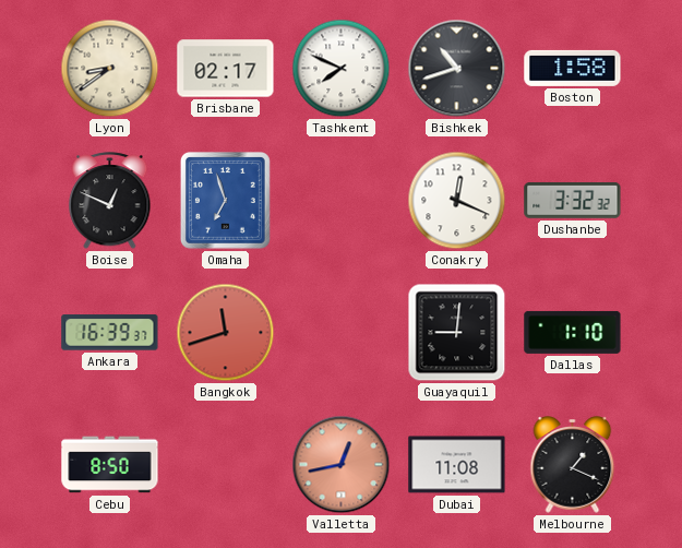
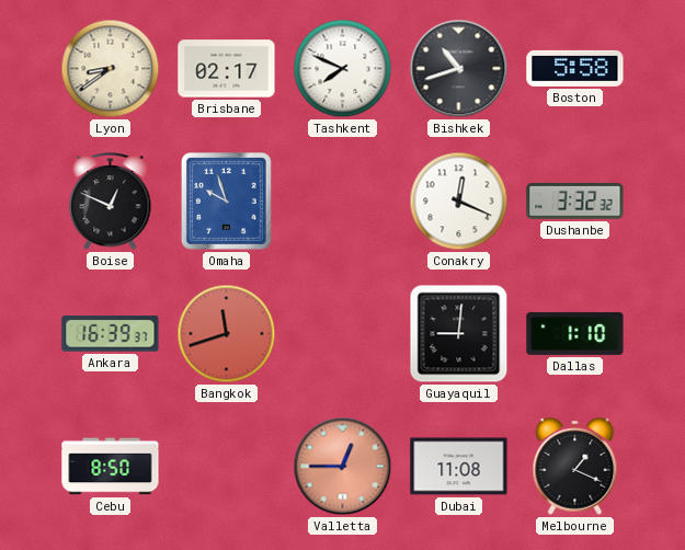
Boston: 1:58 -> 5:58
Omaha: 6:57 -> 9:57
Valletta: 12:43 -> 12:45
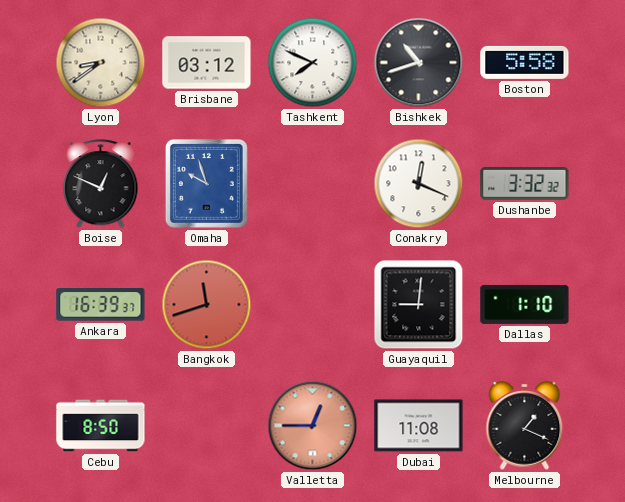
Brisbane: 02:17 -> 03:12
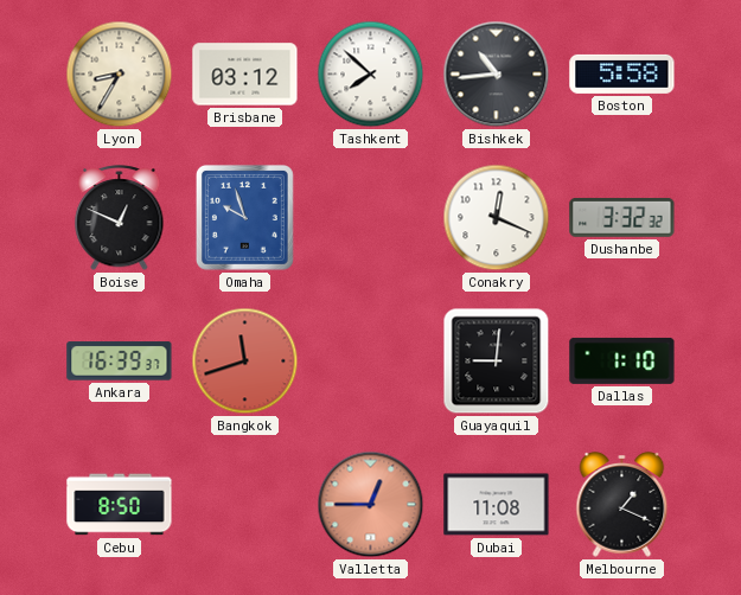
Lyon: 8:39 -> 8:35
Tashkent: 7:49 -> 7:52
Bishkek: 10:42 -> 10:44
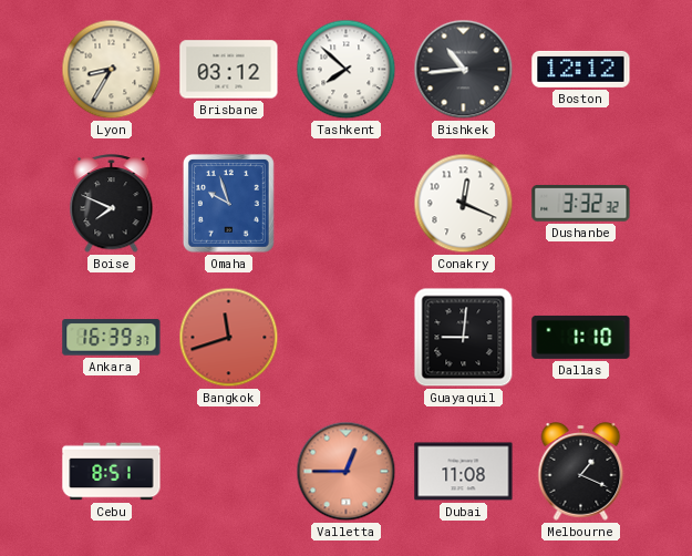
Boston: 5:58 -> 12:12
Boise: 12:49 -> 7:49
Cebu: 8:50 -> 8:51
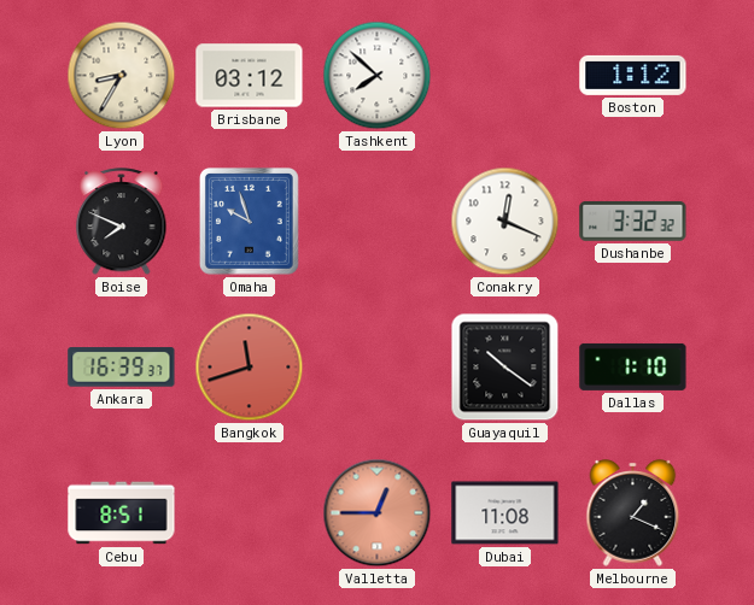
Bishkek: 10:44 -> none
Boston: 12:12 -> 1:12
Guayaquil: 9:01 -> 10:21
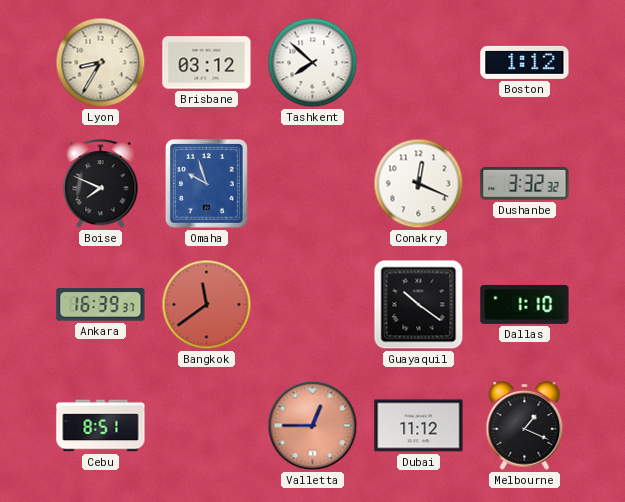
Bangkok: 11:42 -> 11:39
Dubai: 11:08 -> 11:12
